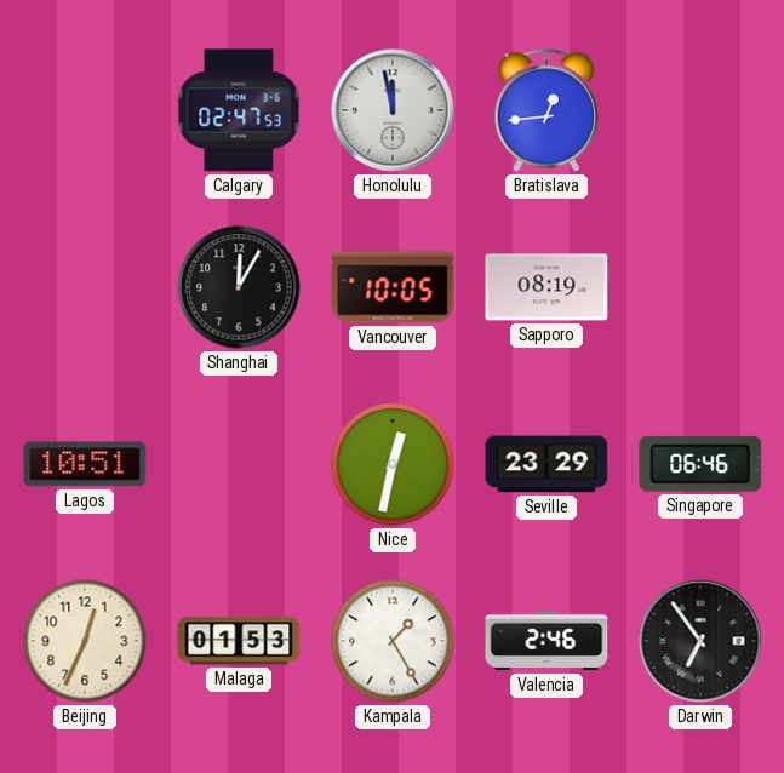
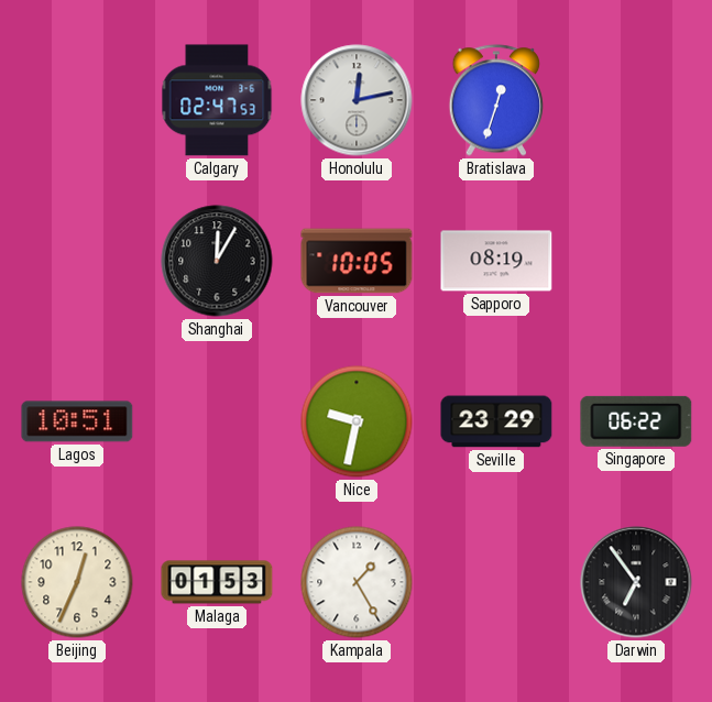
Honolulu: 11:58 -> 12:13
Bratislava: 12:44 -> 12:33
Nice: 12:32 -> 9:32
Singapore: 06:46 -> 06:22
Valencia: 2:46 -> none
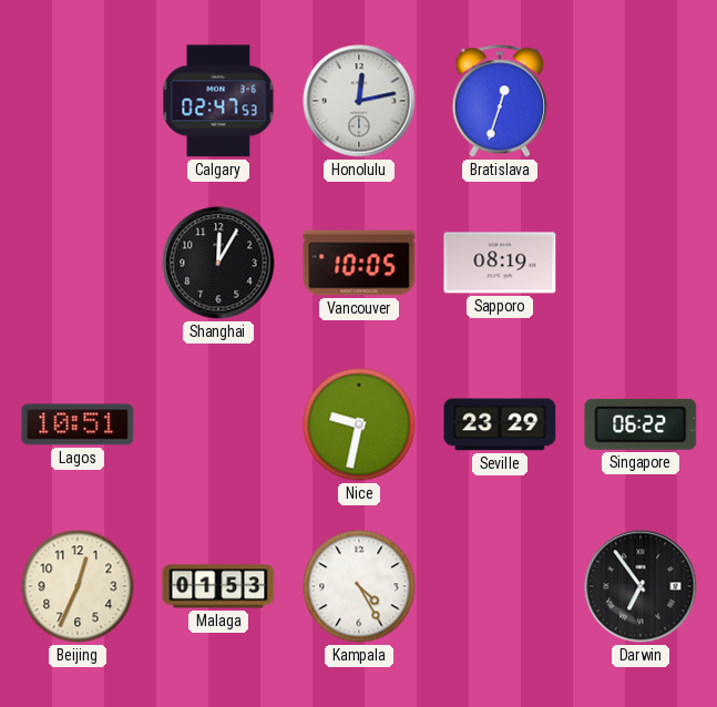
Kampala: 1:25 -> 4:25
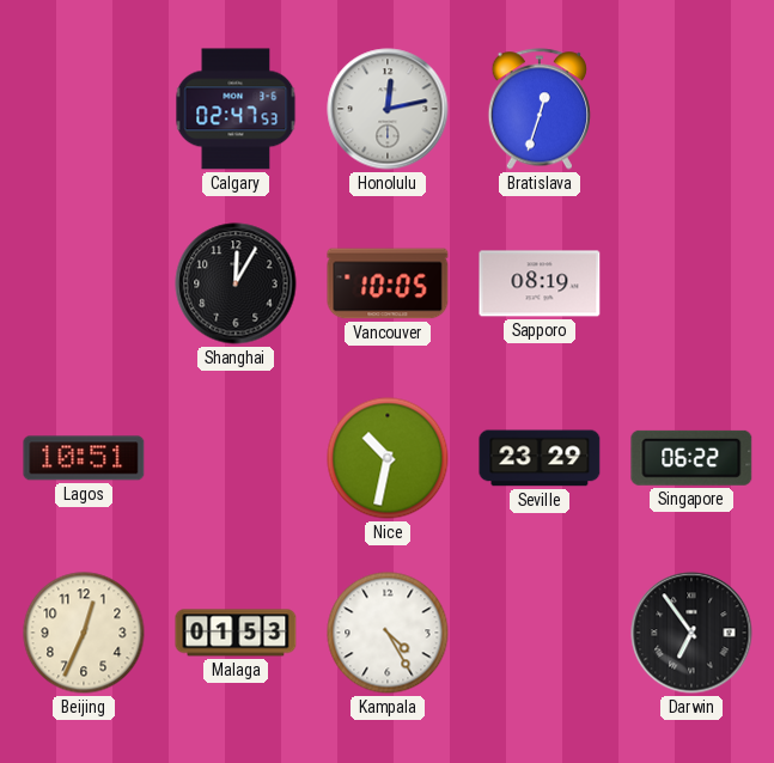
Nice: 9:32 -> 10:32
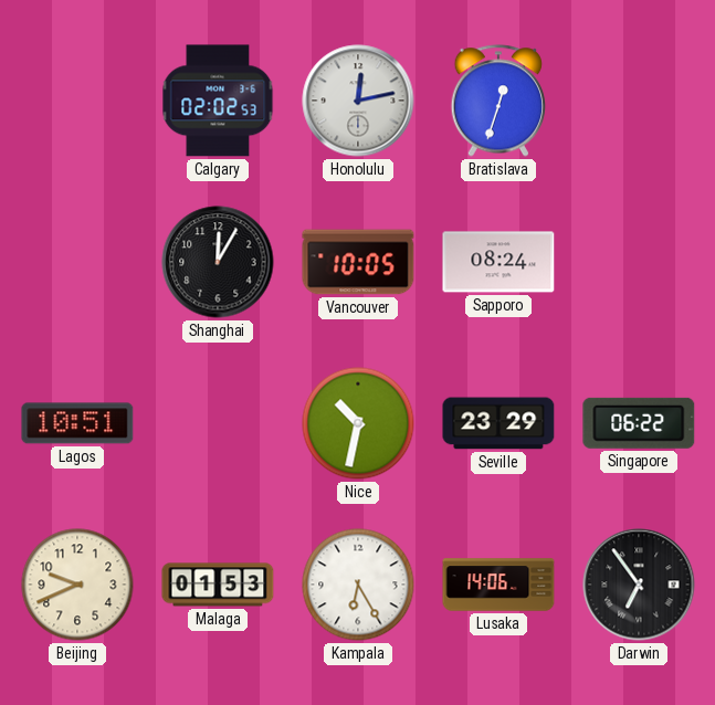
Calgary: 02:47 -> 02:02
Sapporo: 08:19 -> 08:24
Beijing: 12:34 -> 9:41
Kampala: 4:25 -> 6:25
Lusaka: none -> 14:06
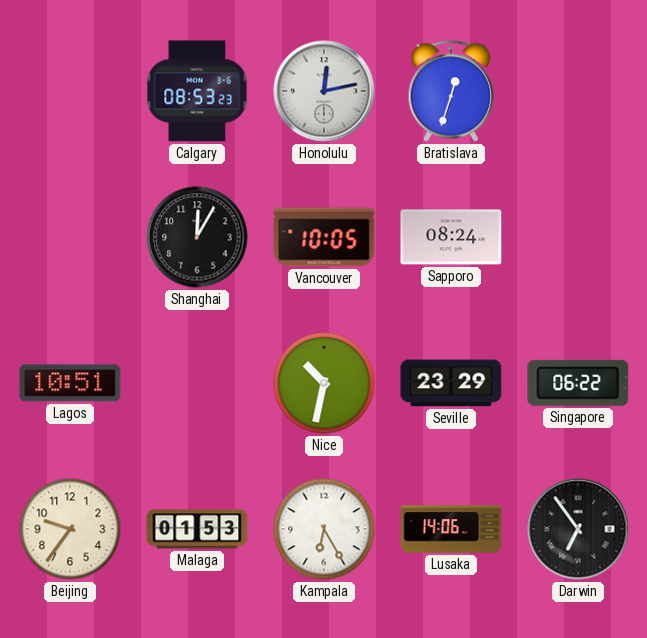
Calgary: 02:02 -> 08:53
Beijing: 9:41 -> 9:36
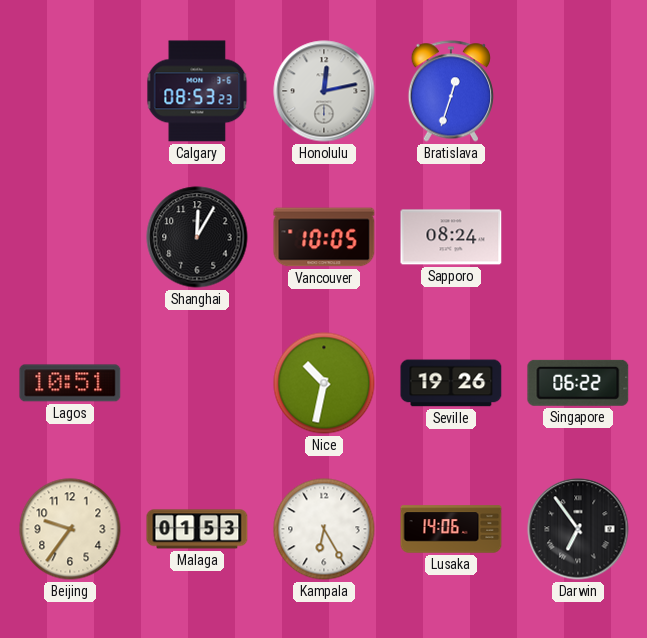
Seville: 23:29 -> 19:26
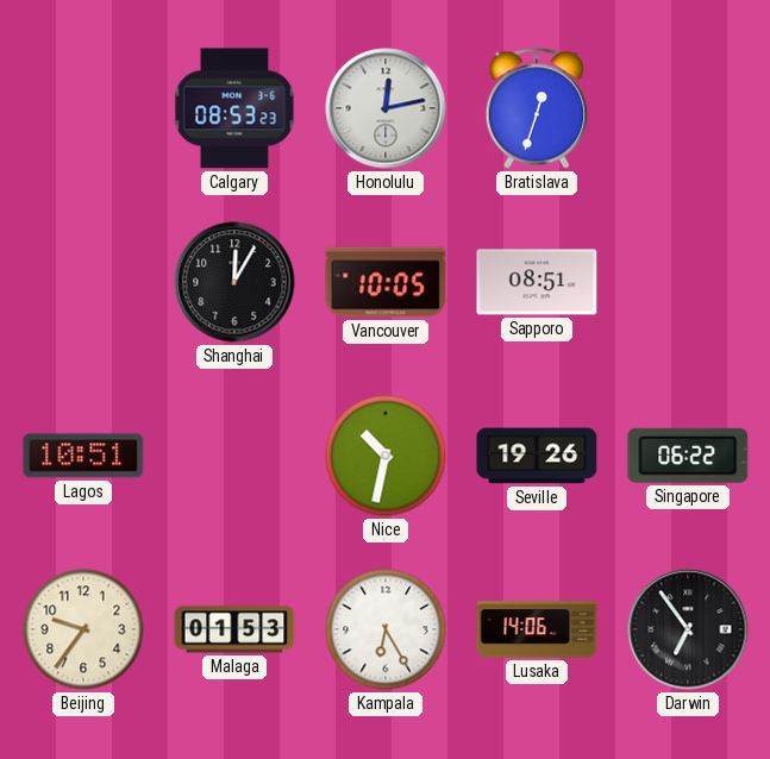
Sapporo: 08:24 -> 08:51
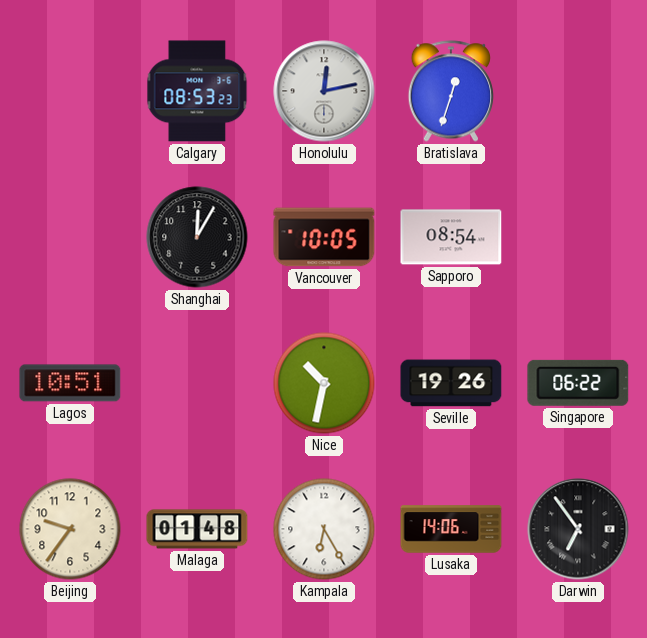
Sapporo: 08:51 -> 08:54
Malaga: 01:53 -> 01:48
